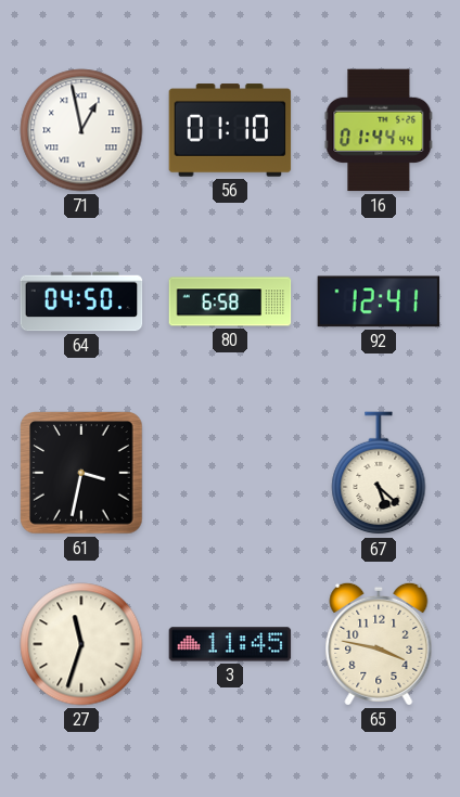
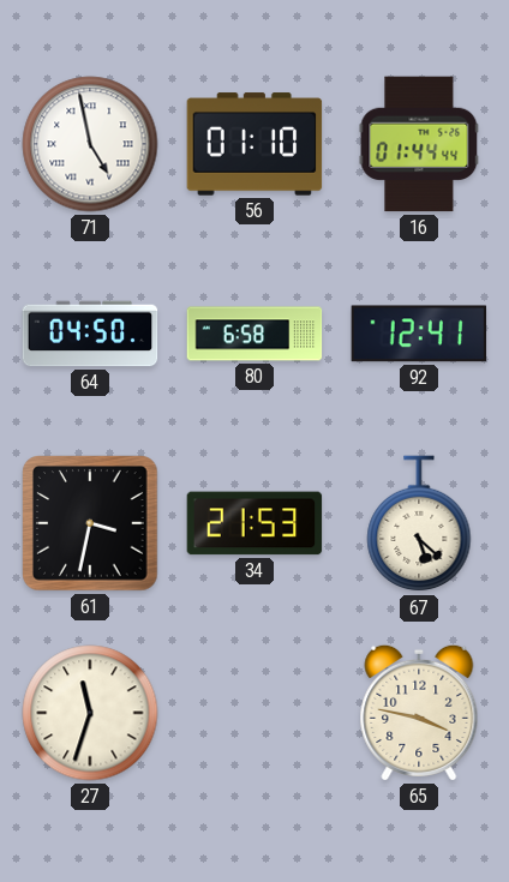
71: 12:58 -> 4:58
34: none -> 21:53
3: 11:45 -> none
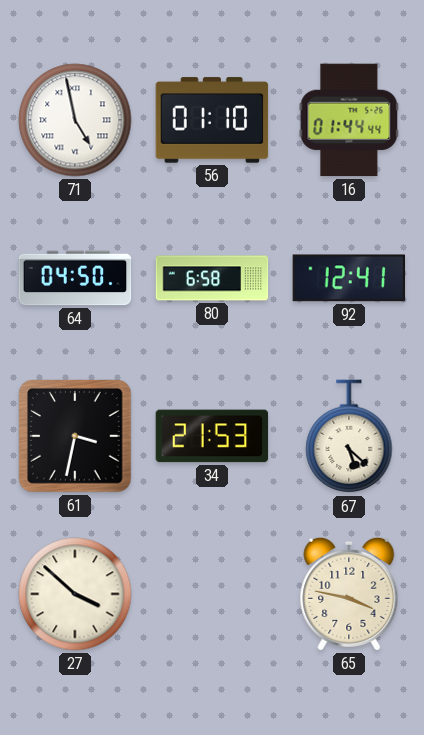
27: 11:33 -> 3:52
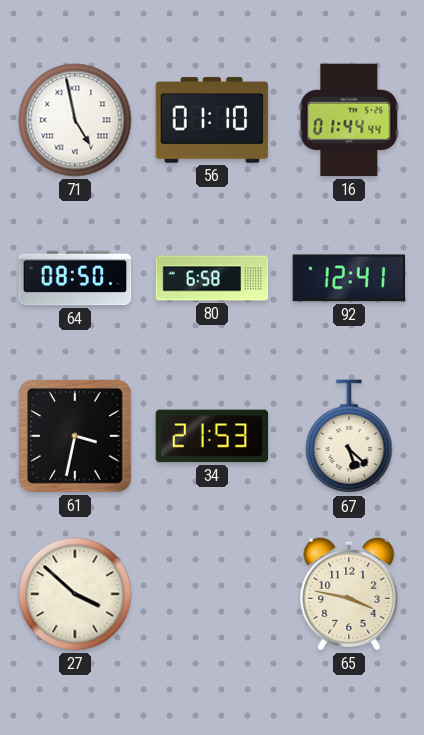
64: 04:50 -> 08:50
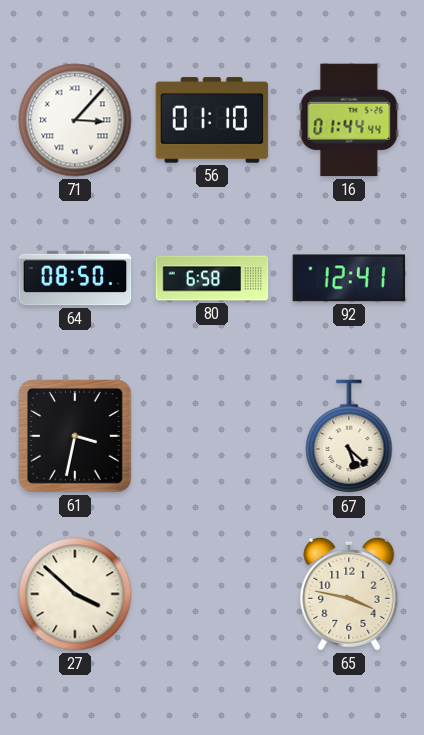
71: 4:58 -> 3:07
34: 21:53 -> none
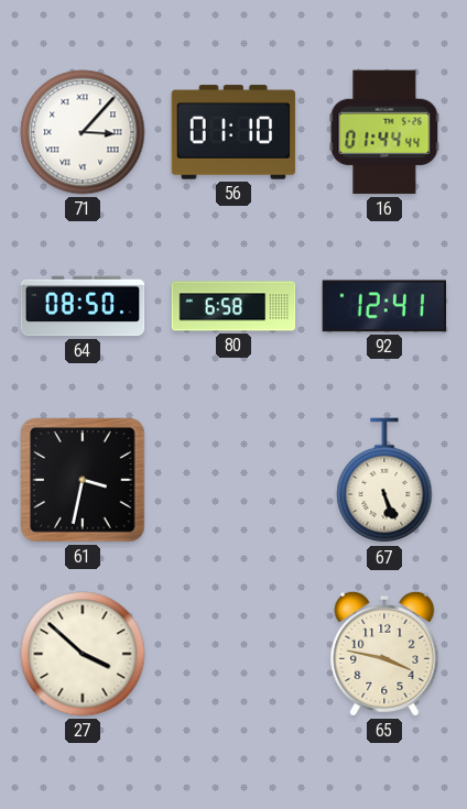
67: 5:22 -> 5:26
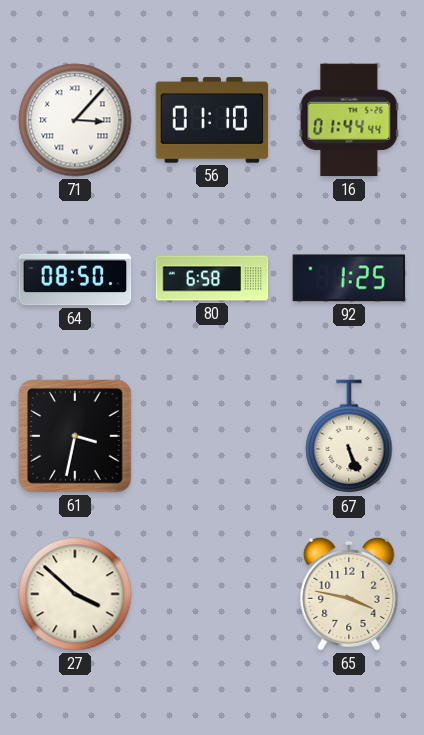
92: 12:41 -> 1:25
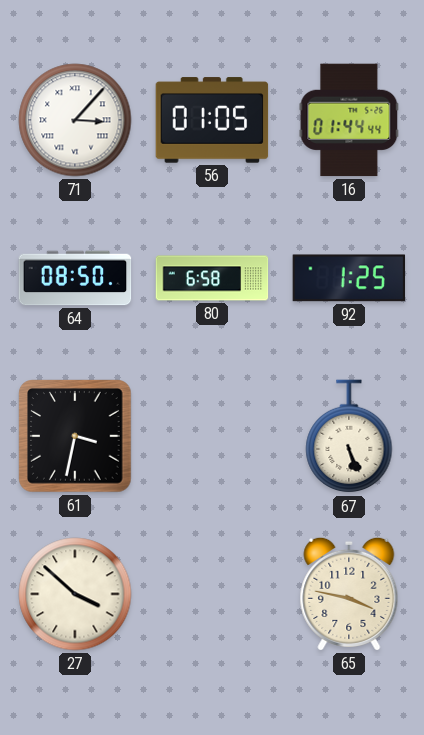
56: 01:10 -> 01:05
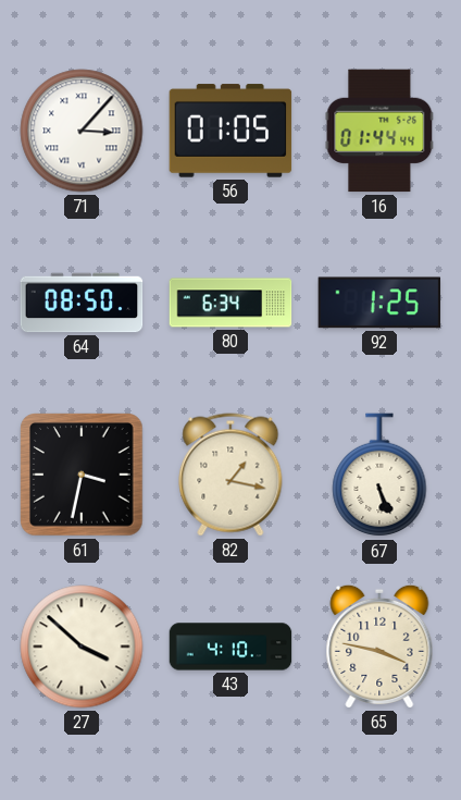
80: 6:58 -> 6:34
82: none -> 1:17
43: none -> 4:10
